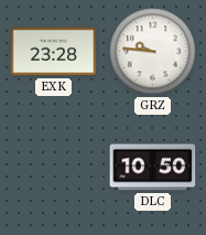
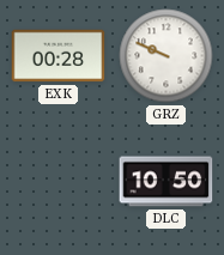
EXK: 23:28 -> 00:28
GRZ: 9:46 -> 9:49
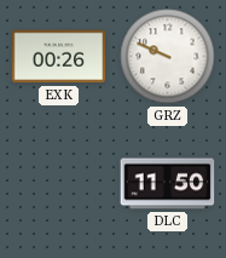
EXK: 00:28 -> 00:26
DLC: 10:50 -> 11:50
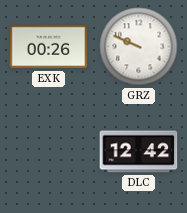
DLC: 11:50 -> 12:42
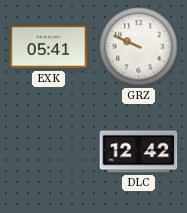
EXK: 00:26 -> 05:41
